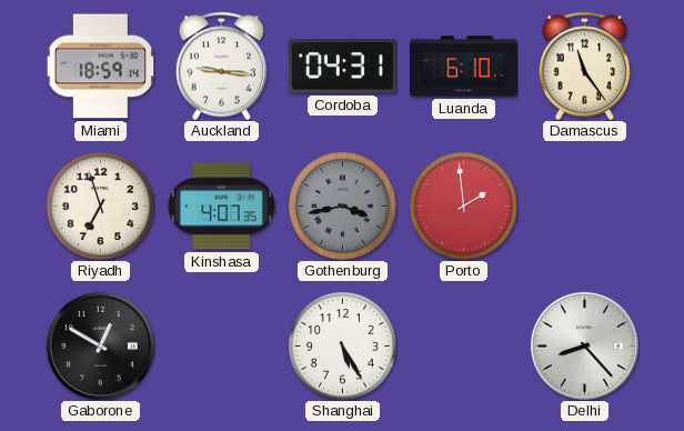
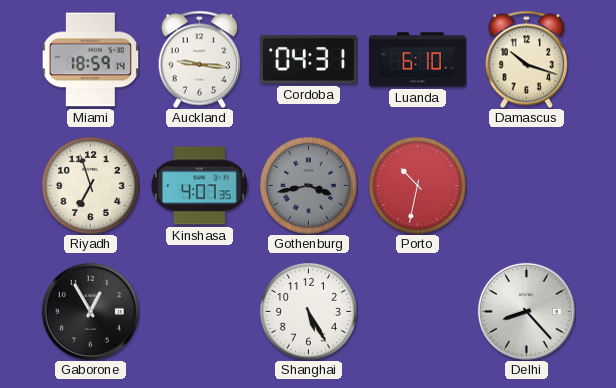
Damascus: 11:24 -> 10:18
Porto: 1:59 -> 10:32
Gaborone: 12:50 -> 12:55
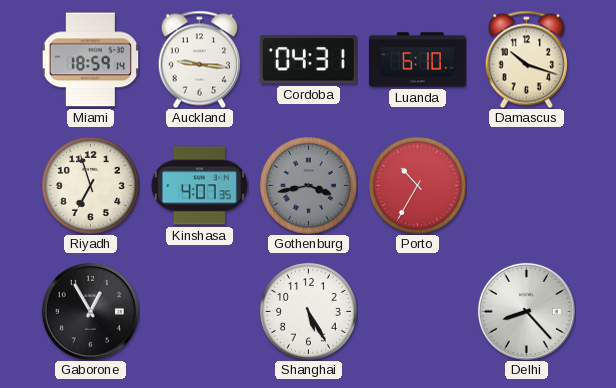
Porto: 10:32 -> 10:35
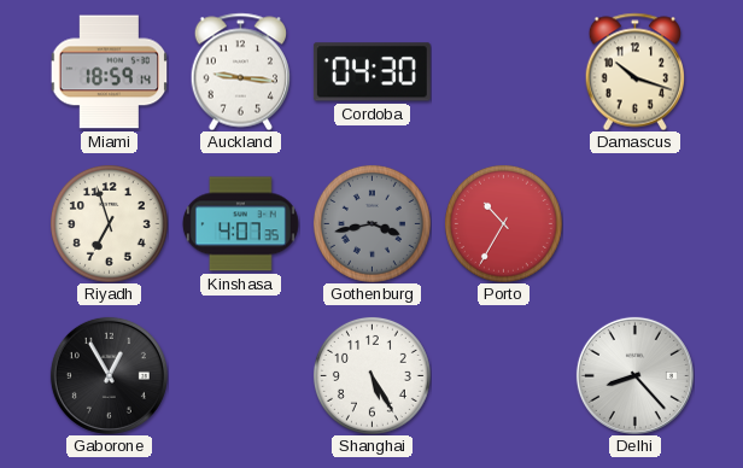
Cordoba: 04:31 -> 04:30
Luanda: 6:10 -> none
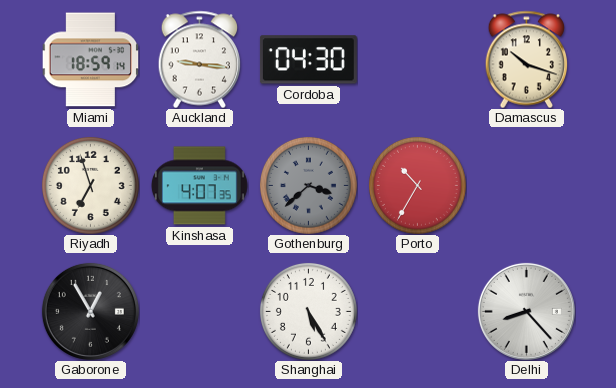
Gothenburg: 3:43 -> 3:38
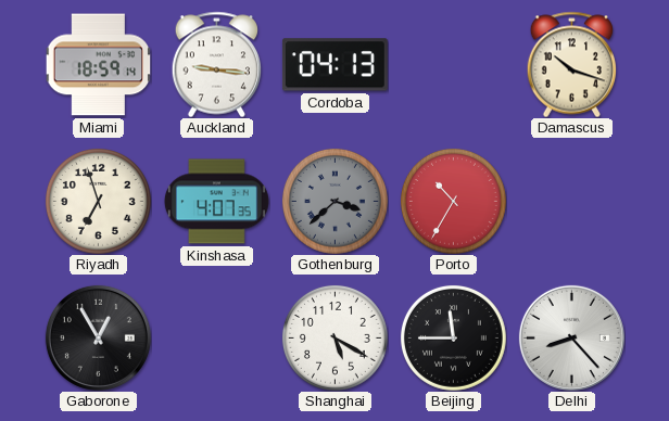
Cordoba: 04:30 -> 04:13
Shanghai: 5:25 -> 5:20
Beijing: none -> 11:45
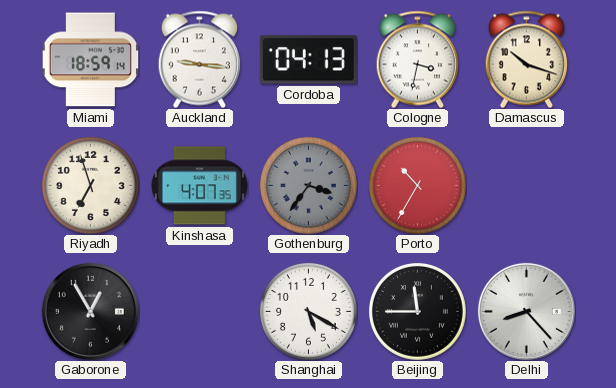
Cologne: none -> 3:32
Gothenburg: 3:38 -> 3:36
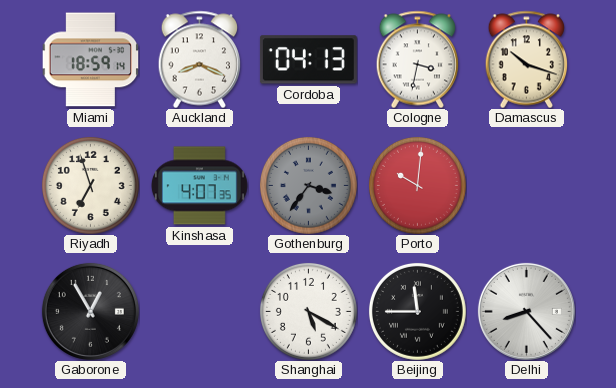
Auckland: 9:16 -> 8:19
Porto: 10:35 -> 10:01
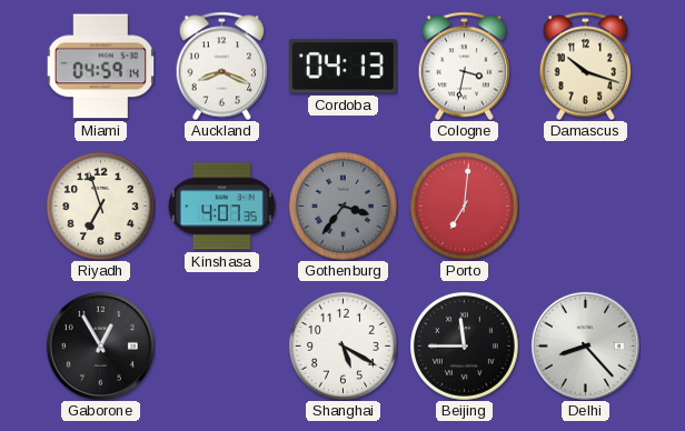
Miami: 18:59 -> 04:59
Porto: 10:01 -> 7:01
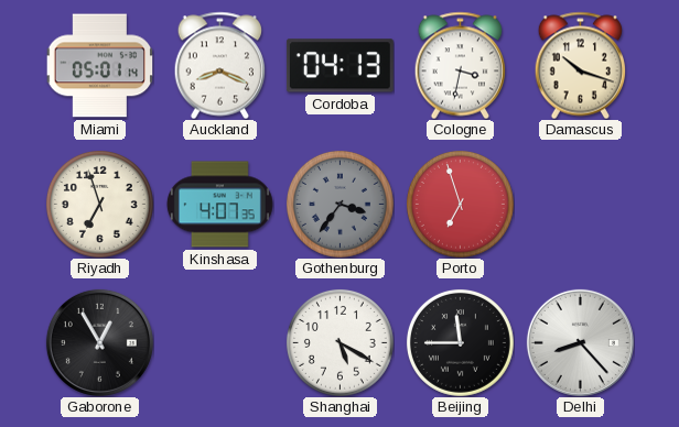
Miami: 04:59 -> 05:01
Porto: 7:01 -> 6:57
